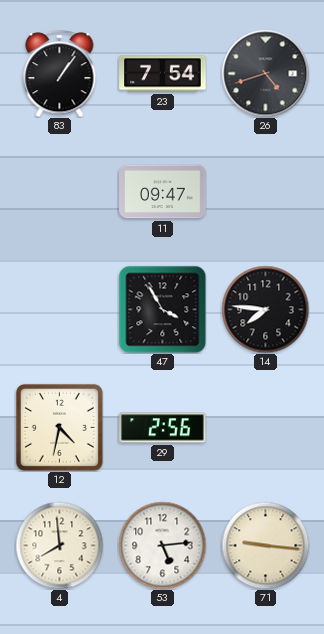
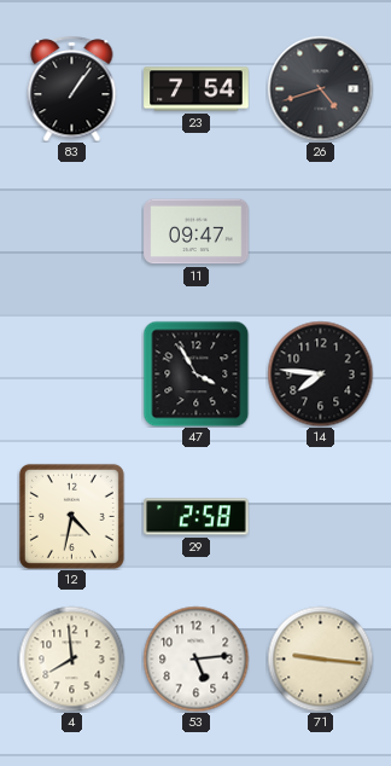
29: 2:56 -> 2:58
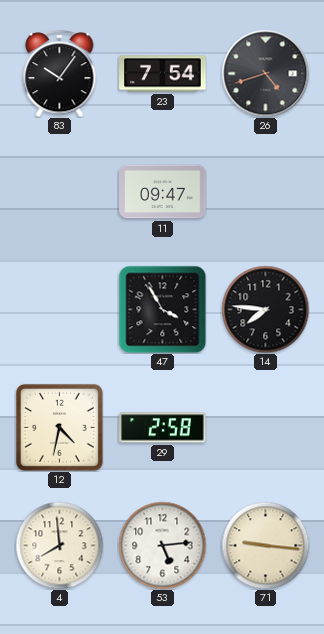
83: 1:06 -> 10:06
